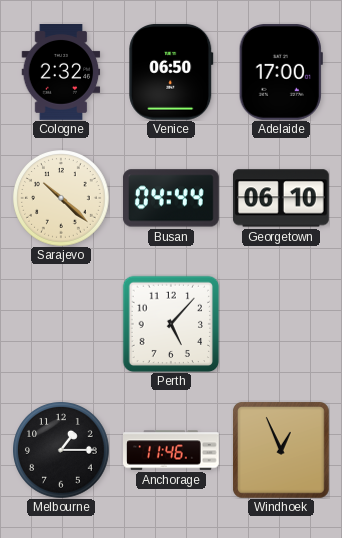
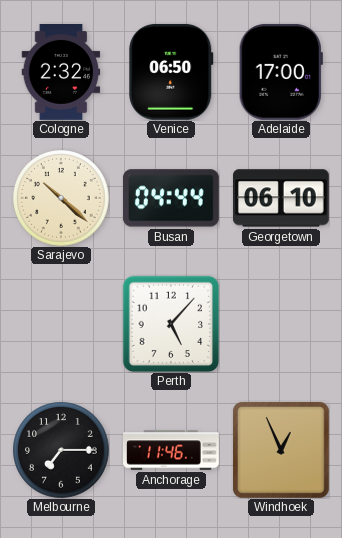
Melbourne: 1:15 -> 7:15
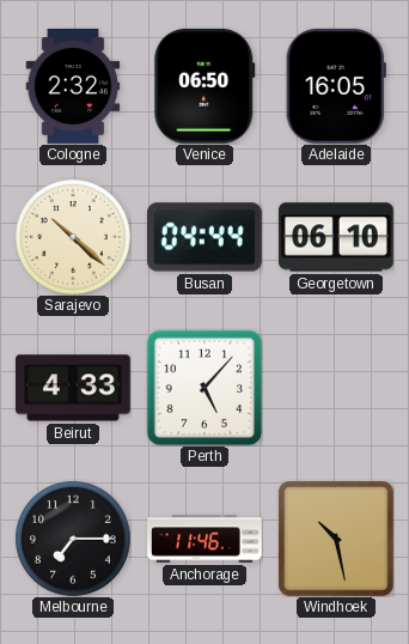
Adelaide: 17:00 -> 16:05
Beirut: none -> 4:33
Windhoek: 12:56 -> 10:28
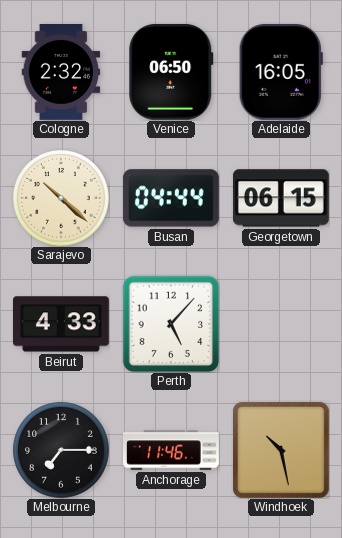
Georgetown: 06:10 -> 06:15
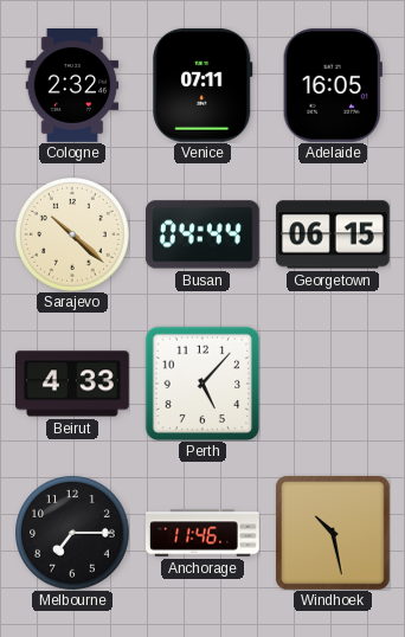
Venice: 06:50 -> 07:11
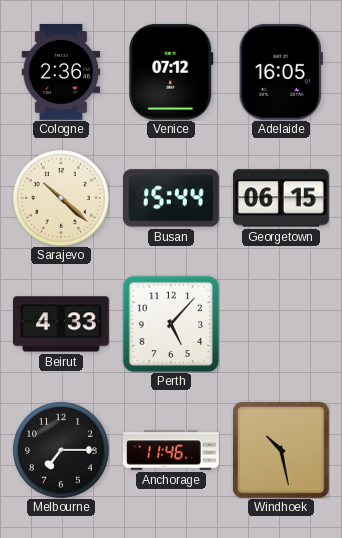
Cologne: 2:32 -> 2:36
Venice: 07:11 -> 07:12
Busan: 04:44 -> 15:44
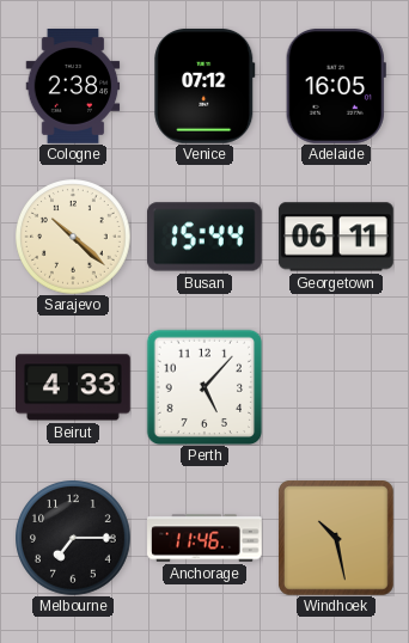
Cologne: 2:36 -> 2:38
Georgetown: 06:15 -> 06:11
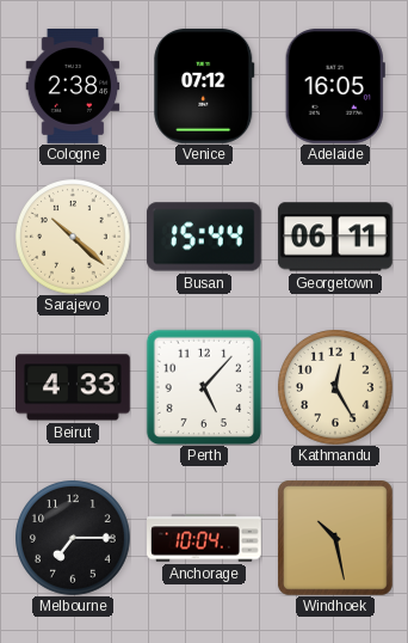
Kathmandu: none -> 12:25
Anchorage: 11:46 -> 10:04
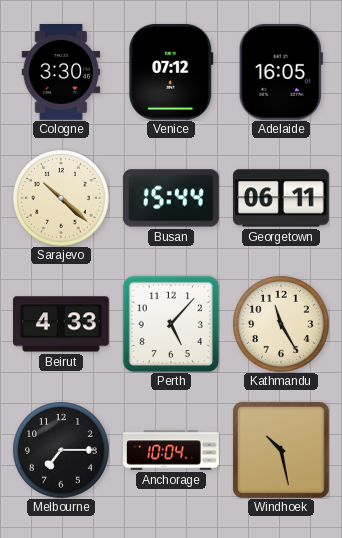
Cologne: 2:38 -> 3:30
Kathmandu: 12:25 -> 11:25
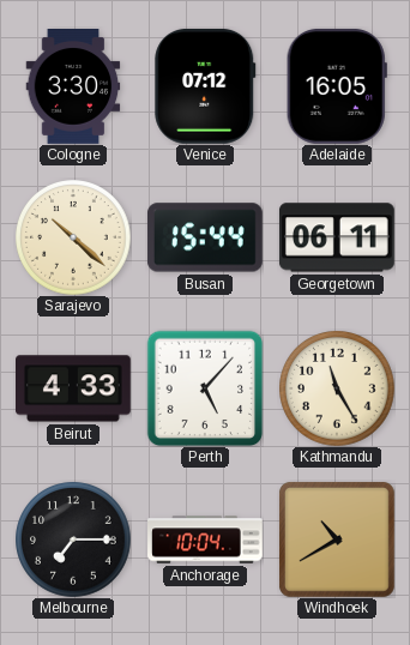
Windhoek: 10:28 -> 10:40
